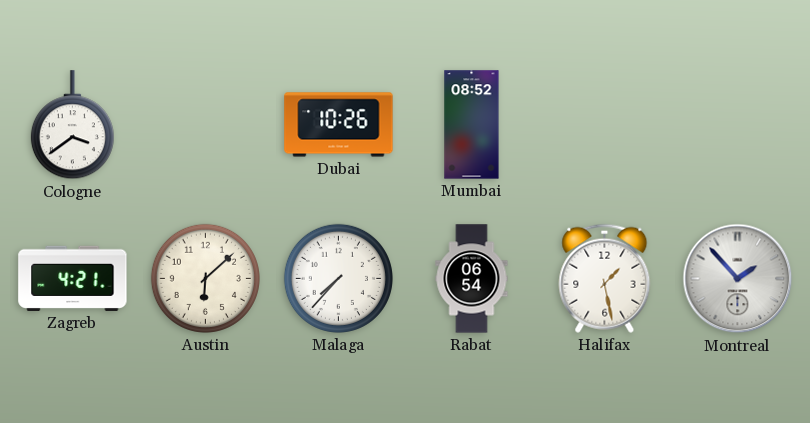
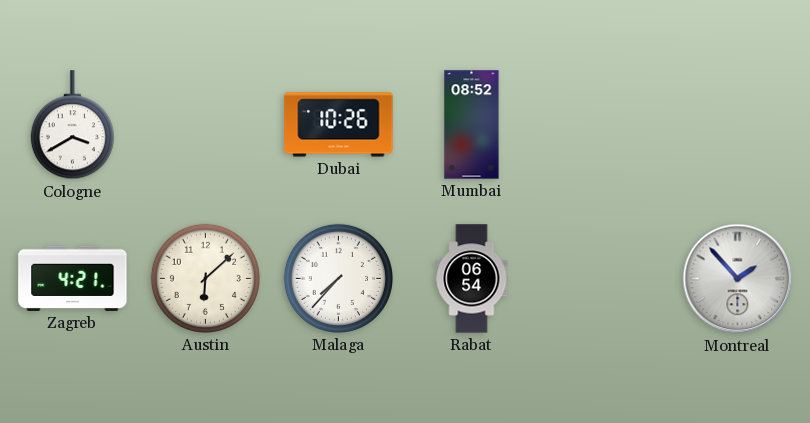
Cologne: 3:39 -> 3:40
Halifax: 1:28 -> none
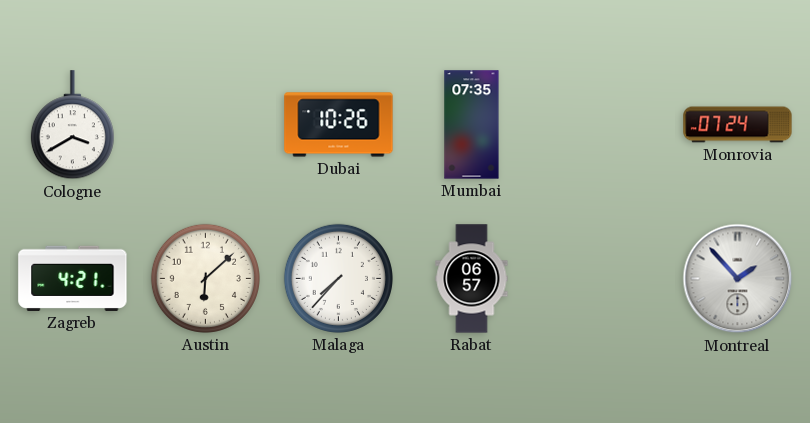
Mumbai: 08:52 -> 07:35
Monrovia: none -> 07:24
Rabat: 06:54 -> 06:57
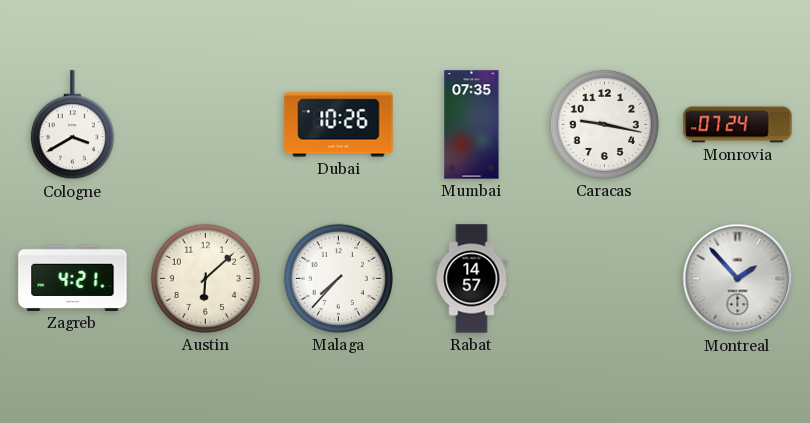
Caracas: none -> 9:17
Rabat: 06:57 -> 14:57
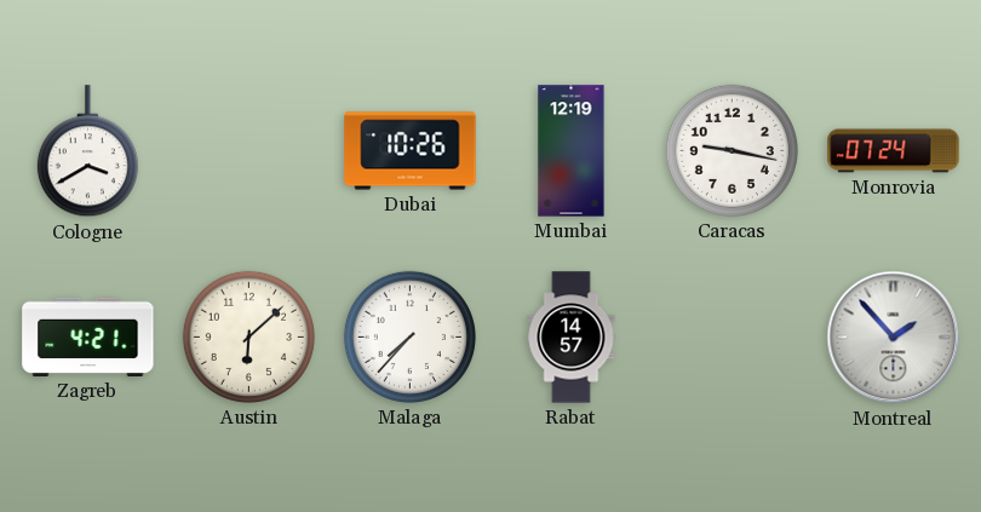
Mumbai: 07:35 -> 12:19
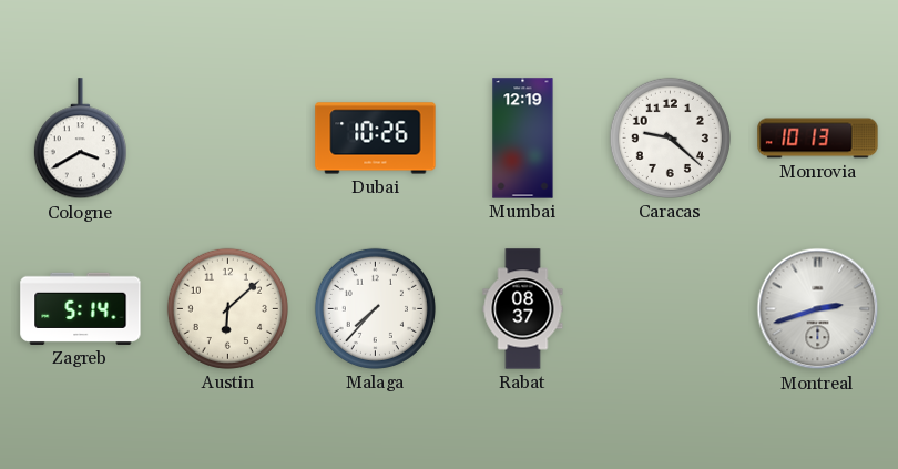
Caracas: 9:17 -> 9:22
Monrovia: 07:24 -> 10:13
Zagreb: 4:21 -> 5:14
Rabat: 14:57 -> 08:37
Montreal: 1:53 -> 2:42
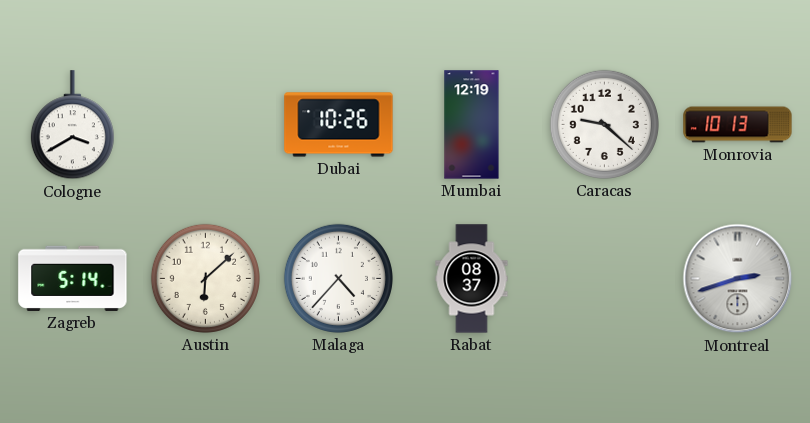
Malaga: 7:37 -> 4:37
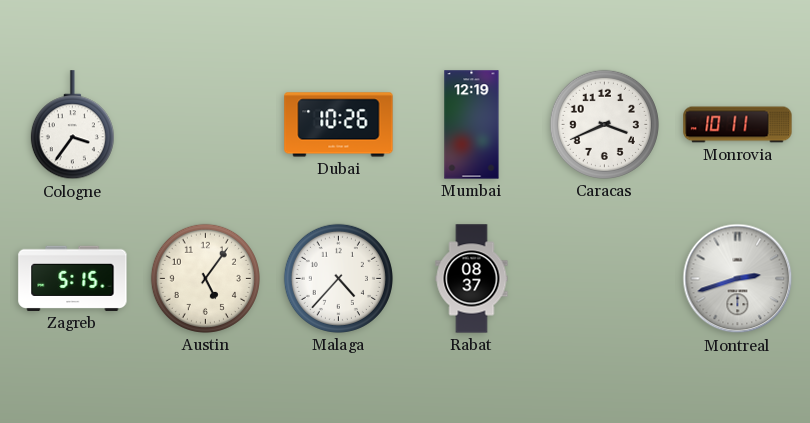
Cologne: 3:40 -> 3:36
Caracas: 9:22 -> 3:41
Monrovia: 10:13 -> 10:11
Zagreb: 5:14 -> 5:15
Austin: 6:08 -> 5:06
